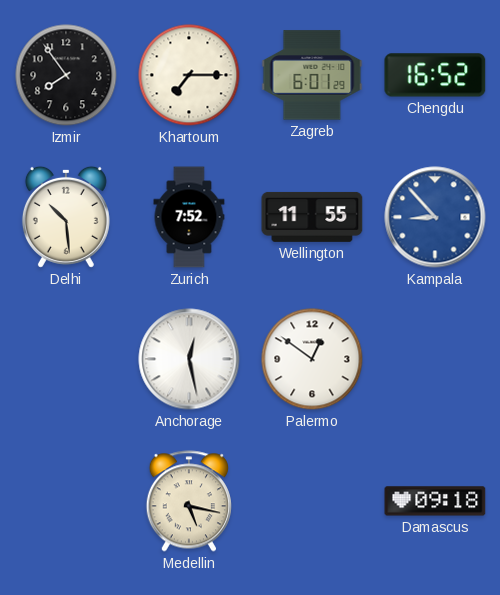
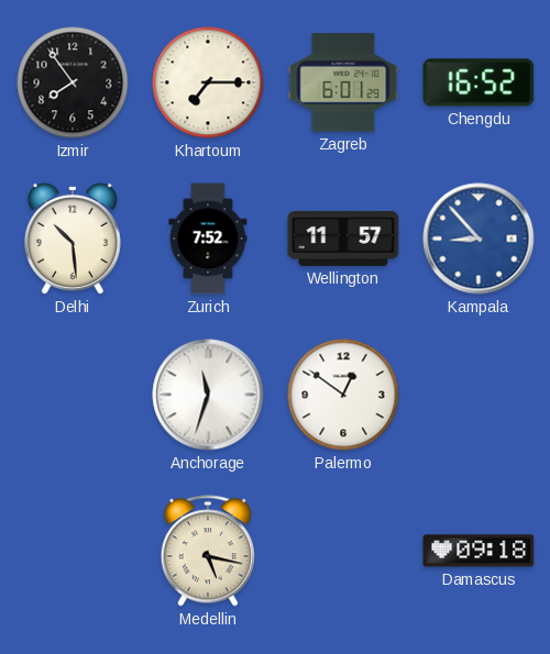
Wellington: 11:55 -> 11:57
Anchorage: 12:28 -> 11:33
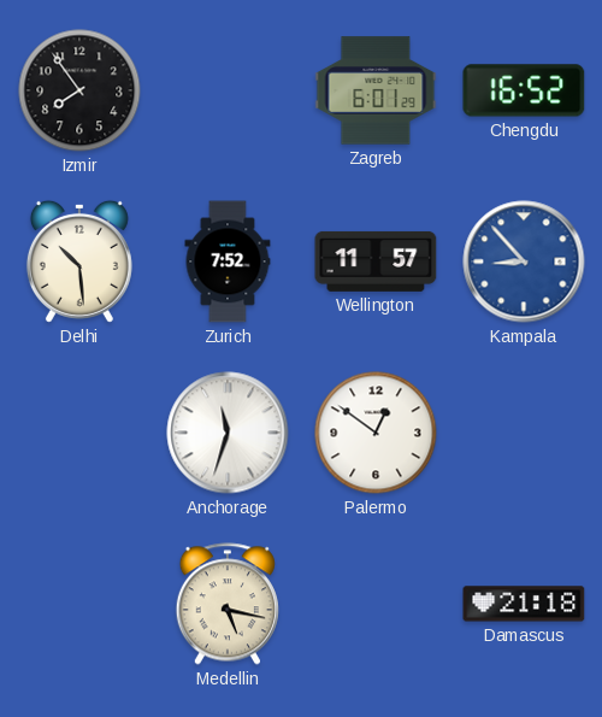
Khartoum: 7:15 -> none
Damascus: 09:18 -> 21:18
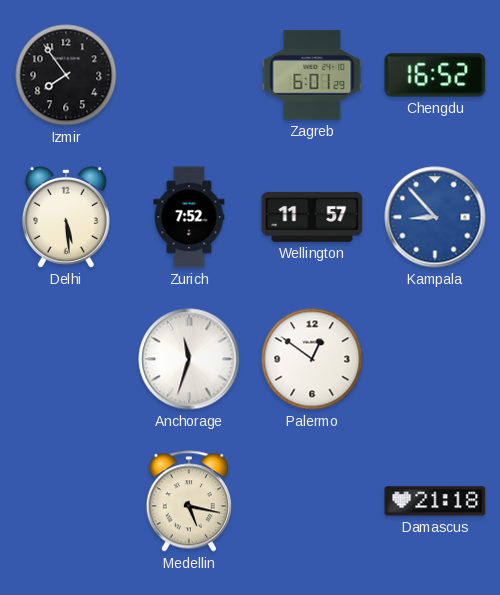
Delhi: 10:29 -> 5:29
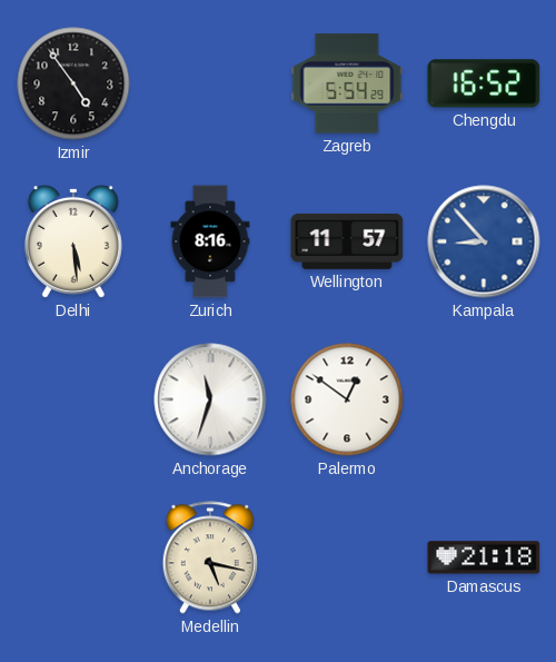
Izmir: 7:54 -> 4:54
Zagreb: 6:01 -> 5:54
Zurich: 7:52 -> 8:16
